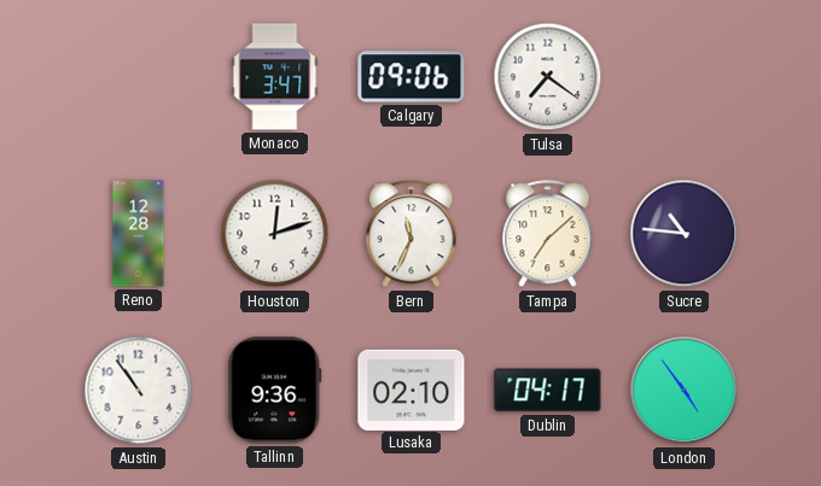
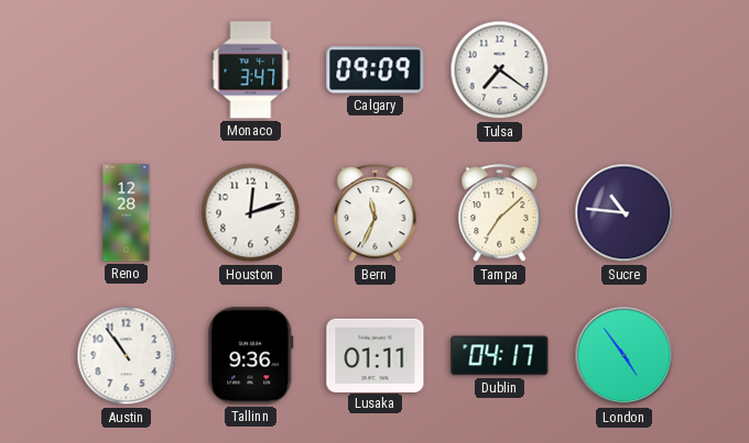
Calgary: 09:06 -> 09:09
Lusaka: 02:10 -> 01:11
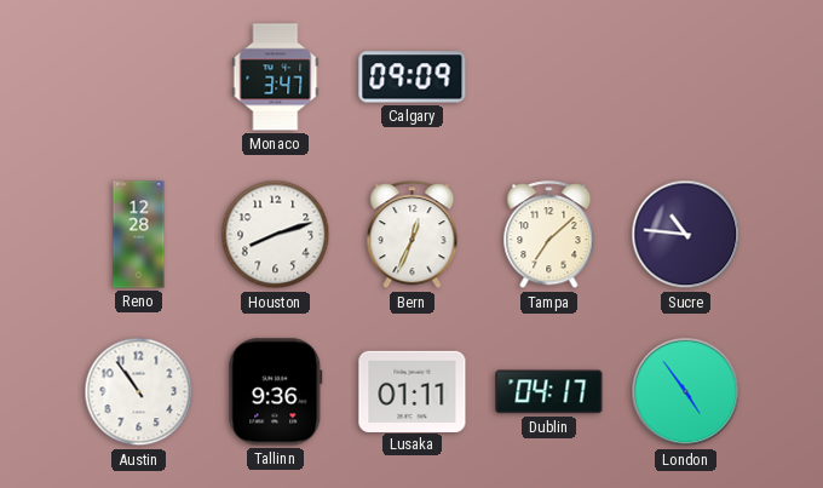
Tulsa: 7:21 -> none
Houston: 12:12 -> 8:12
Bern: 11:34 -> 12:34
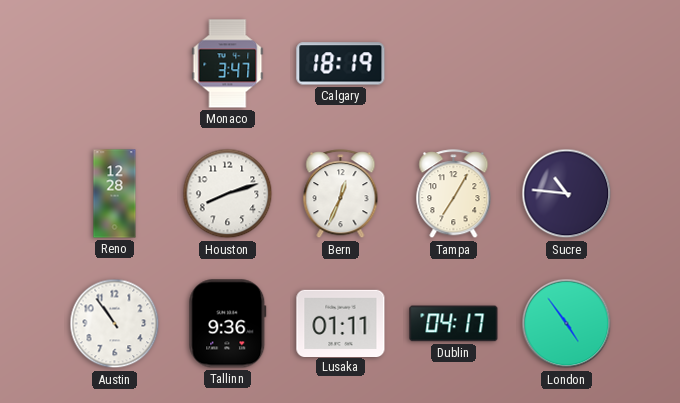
Calgary: 09:09 -> 18:19
Tampa: 7:08 -> 7:05
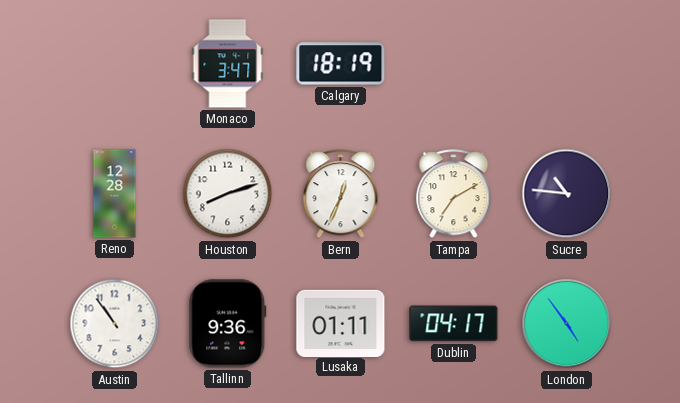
Tampa: 7:05 -> 7:10
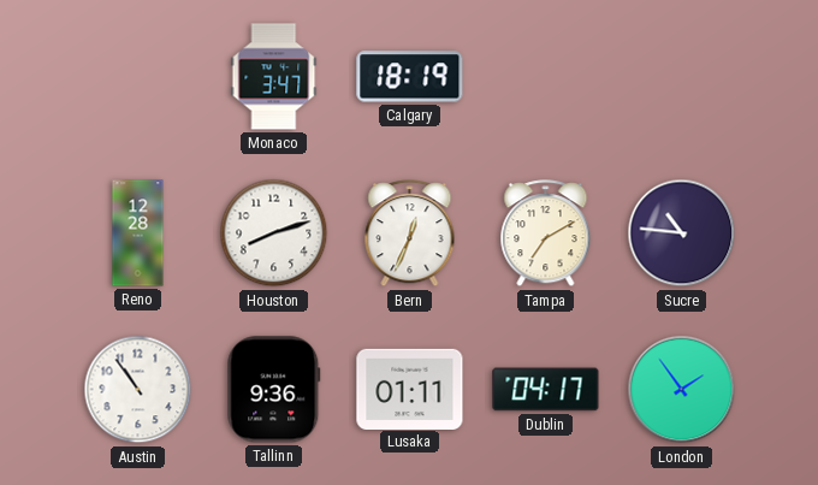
London: 4:54 -> 1:54
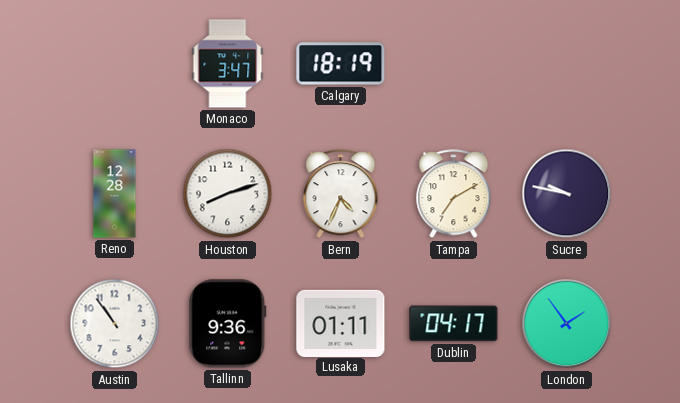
Bern: 12:34 -> 4:34
Sucre: 10:46 -> 9:47
